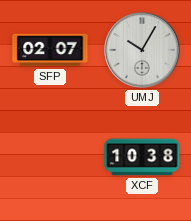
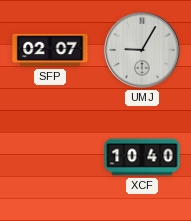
UMJ: 10:05 -> 9:05
XCF: 10:38 -> 10:40
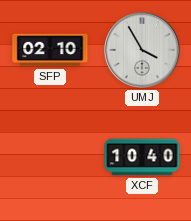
SFP: 02:07 -> 02:10
UMJ: 9:05 -> 3:55
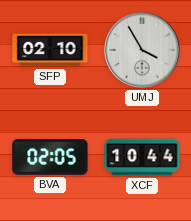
BVA: none -> 02:05
XCF: 10:40 -> 10:44
